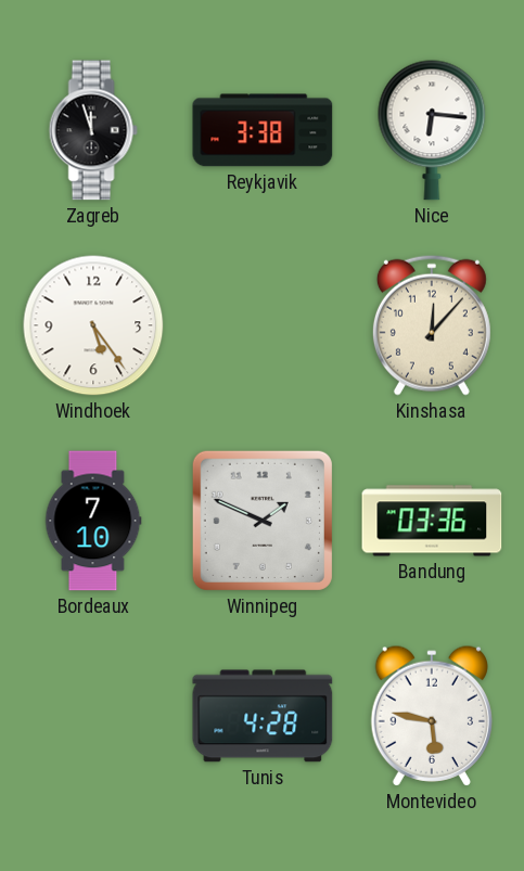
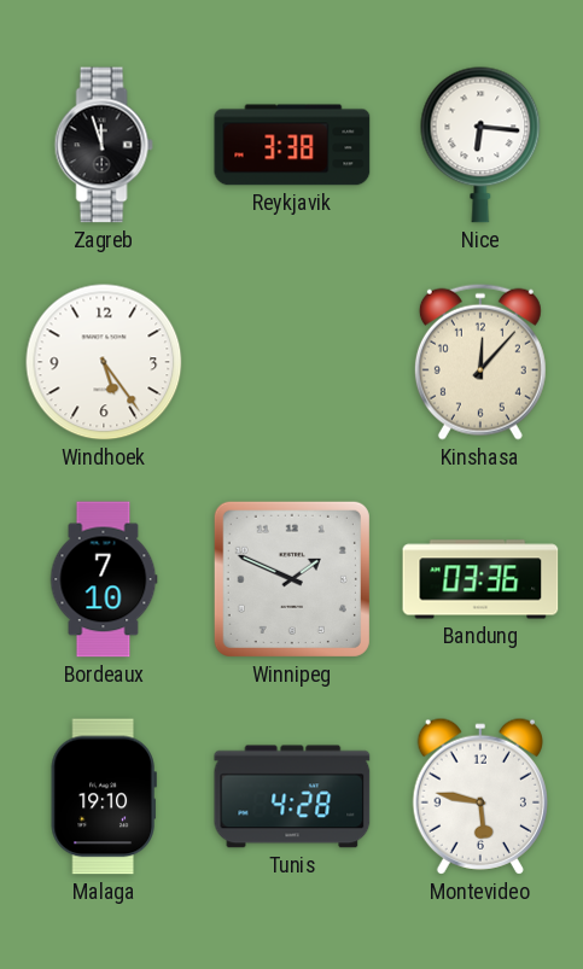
Malaga: none -> 19:10
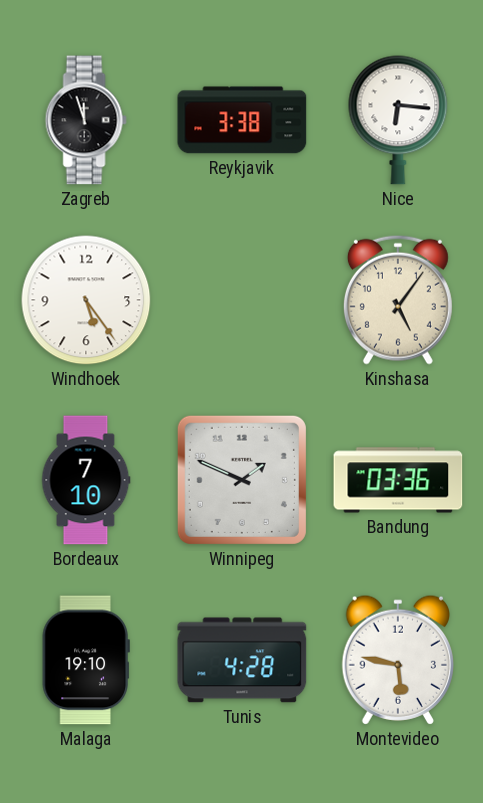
Kinshasa: 12:07 -> 5:06
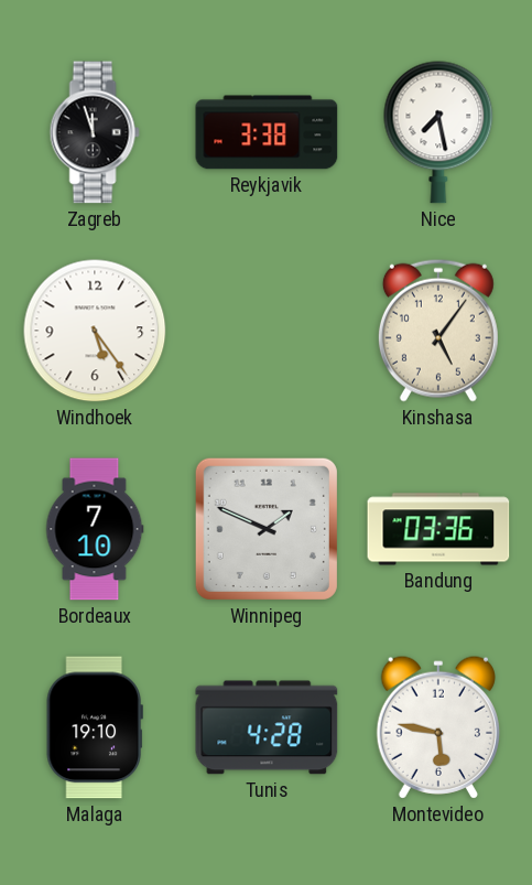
Nice: 6:16 -> 7:28
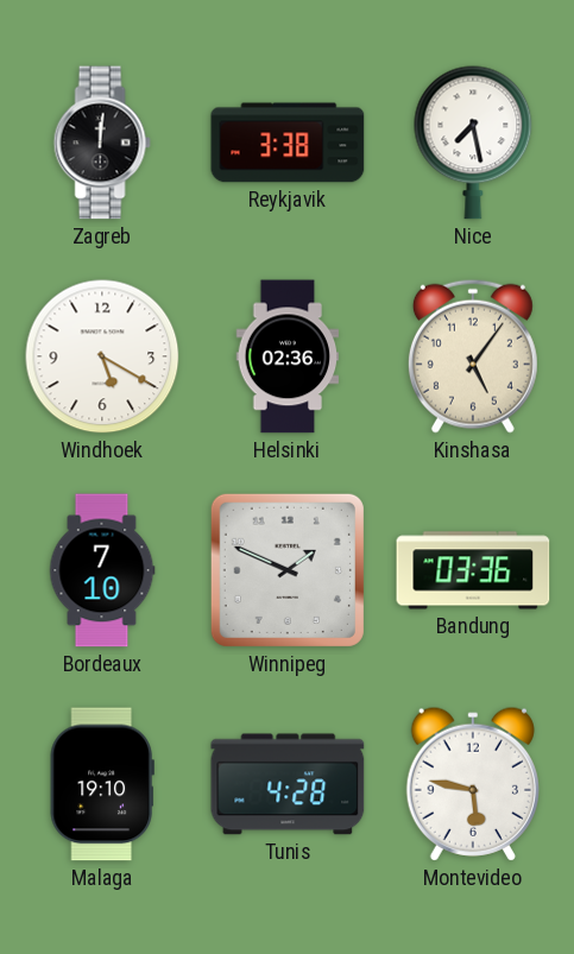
Zagreb: 11:57 -> 12:01
Windhoek: 5:24 -> 5:20
Helsinki: none -> 02:36
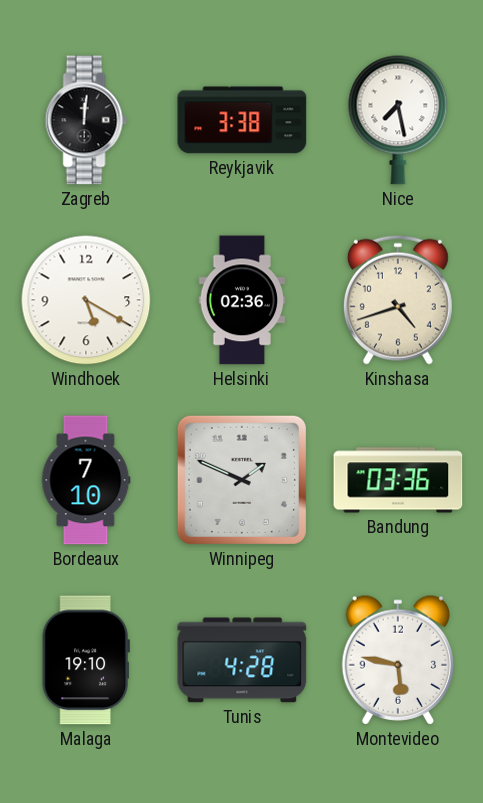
Kinshasa: 5:06 -> 4:42
